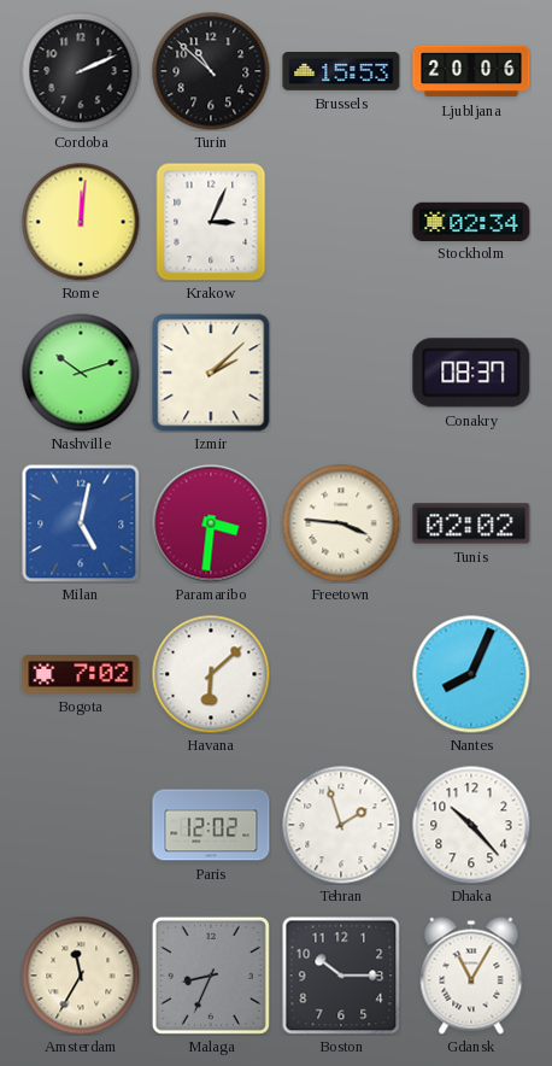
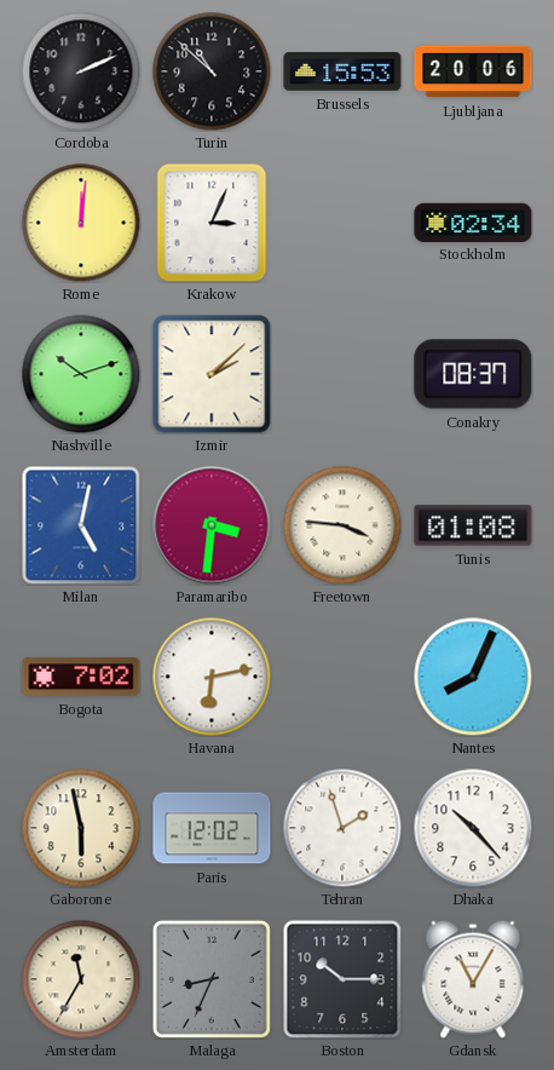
Tunis: 02:02 -> 01:08
Havana: 6:08 -> 6:13
Gaborone: none -> 5:58
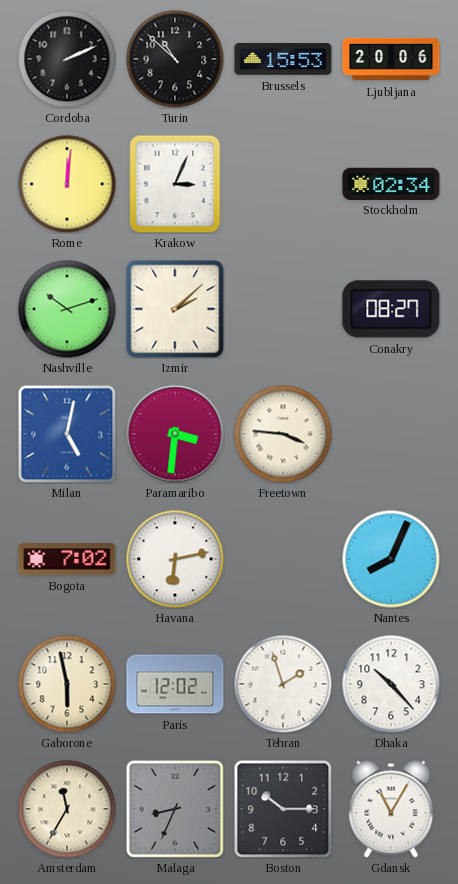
Conakry: 08:37 -> 08:27
Tunis: 01:08 -> none
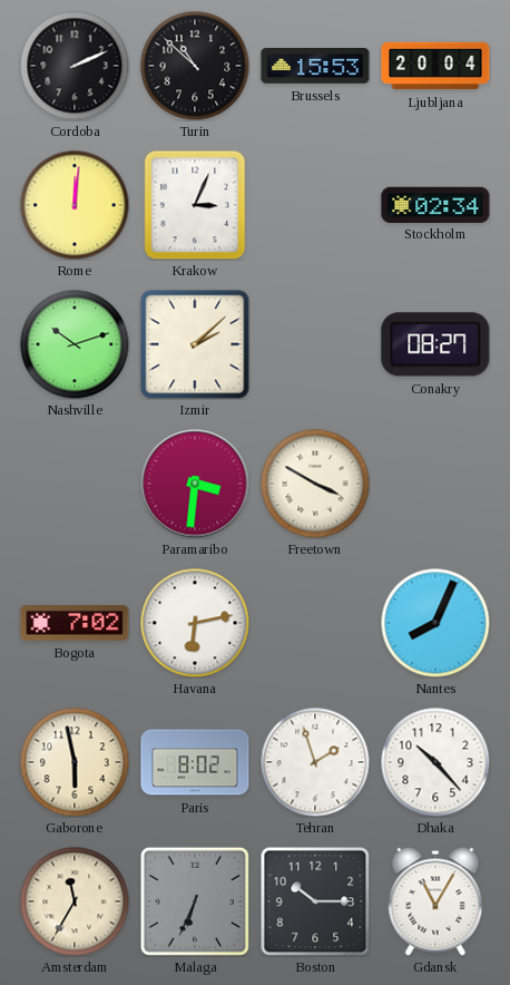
Ljubljana: 20:06 -> 20:04
Milan: 5:02 -> none
Freetown: 3:46 -> 3:50
Paris: 12:02 -> 8:02
Malaga: 8:34 -> 6:34
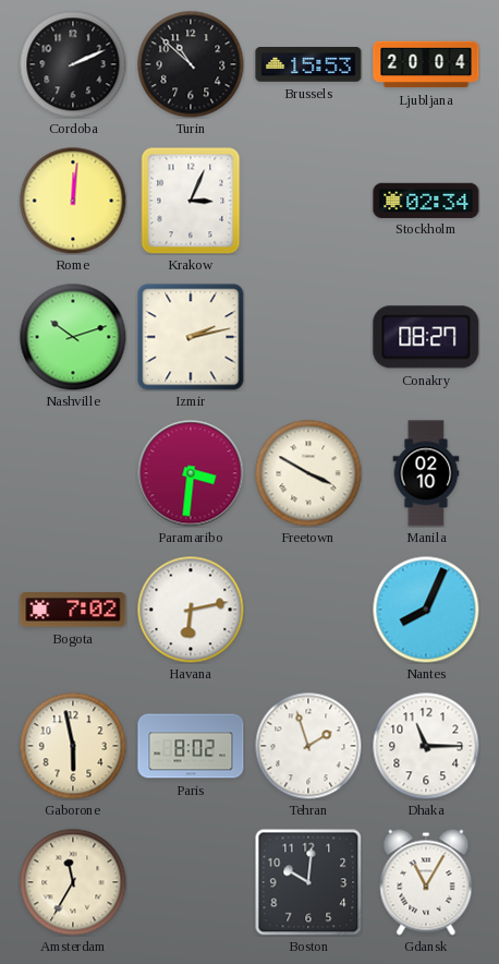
Izmir: 2:08 -> 2:13
Manila: none -> 02:10
Dhaka: 10:23 -> 11:15
Malaga: 6:34 -> none
Boston: 10:15 -> 10:01
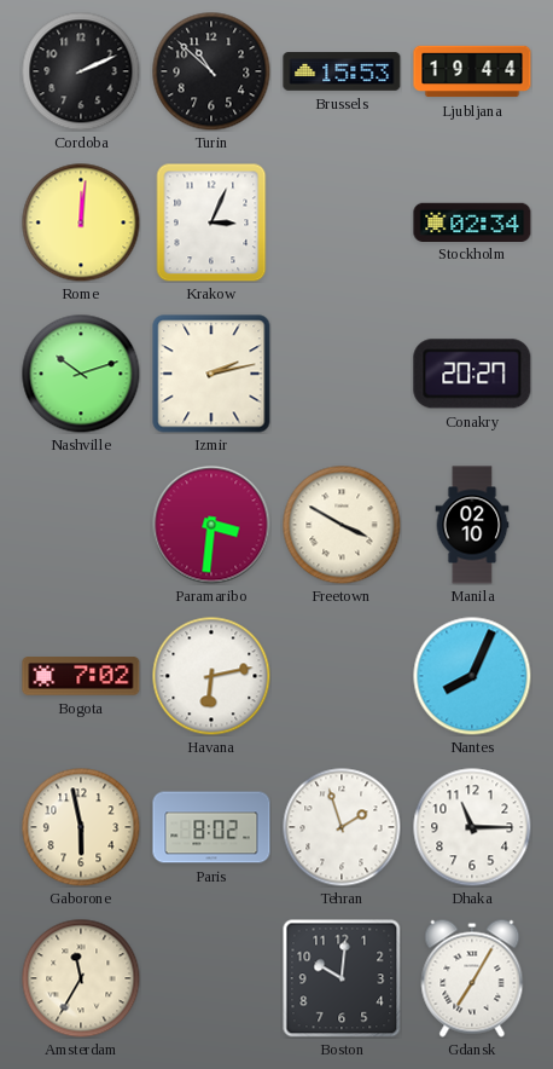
Ljubljana: 20:04 -> 19:44
Conakry: 08:27 -> 20:27
Gdansk: 11:05 -> 7:05
